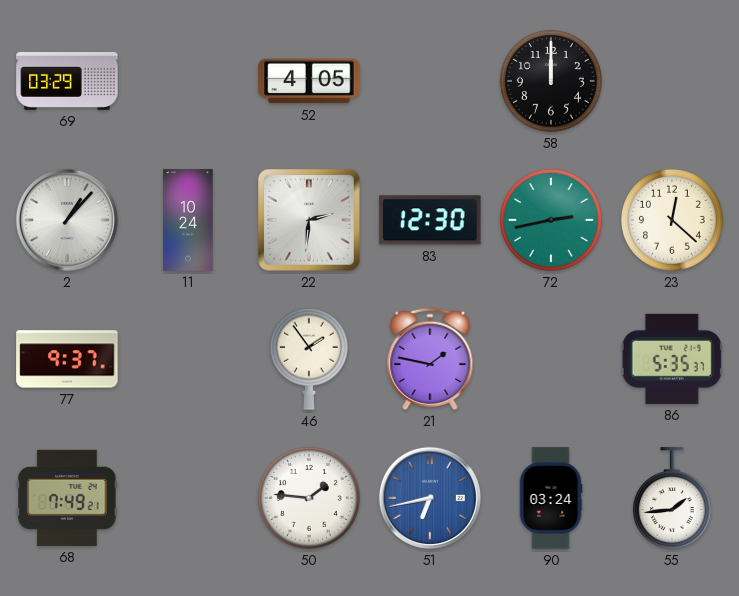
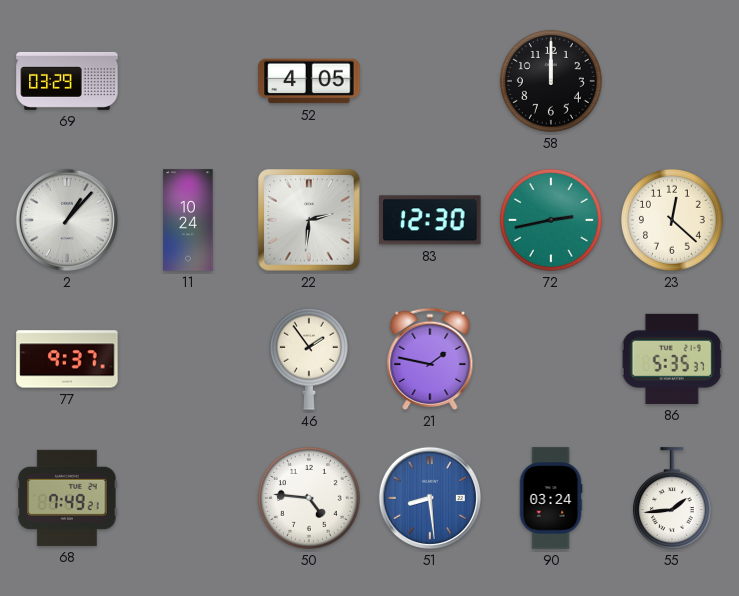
50: 1:46 -> 4:46
51: 6:43 -> 8:29
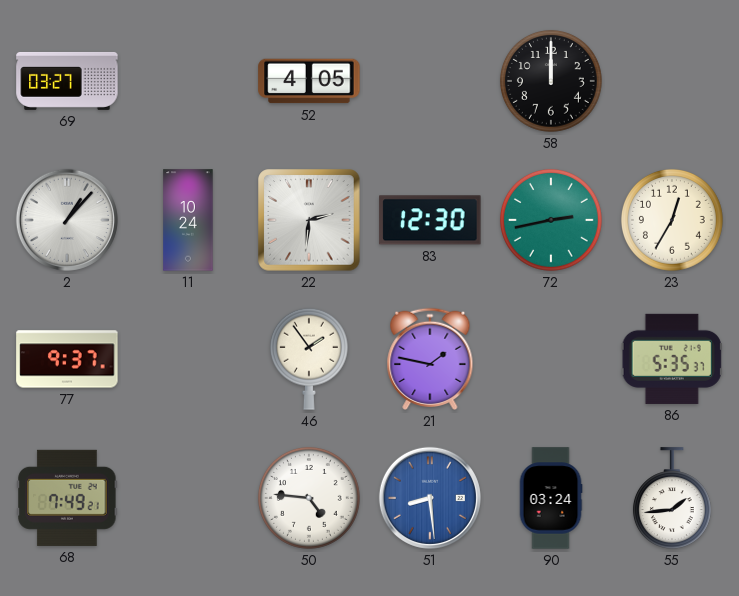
69: 03:29 -> 03:27
23: 12:22 -> 12:35
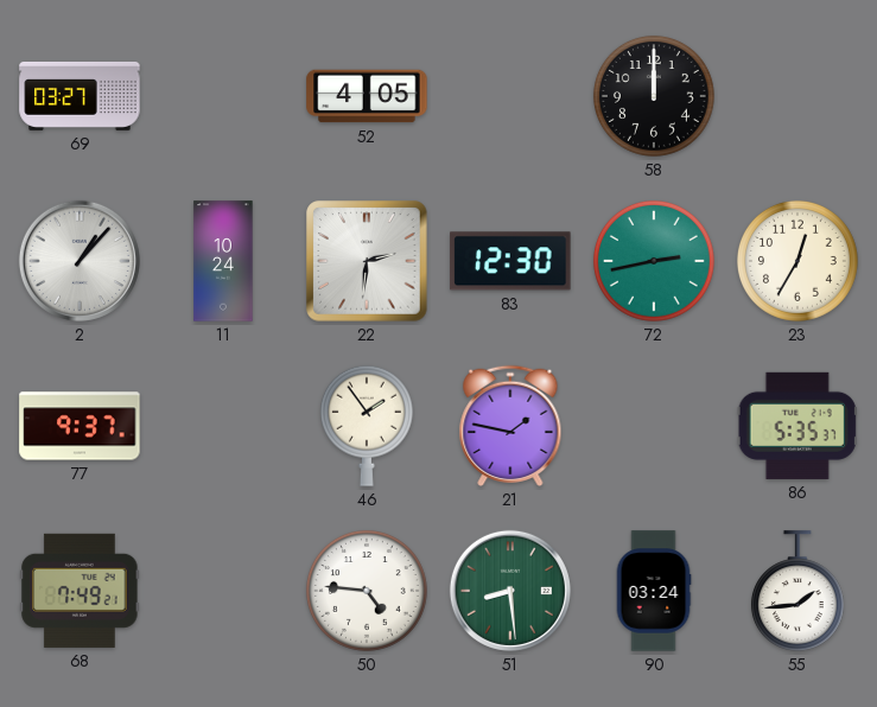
51 dial: blue -> green
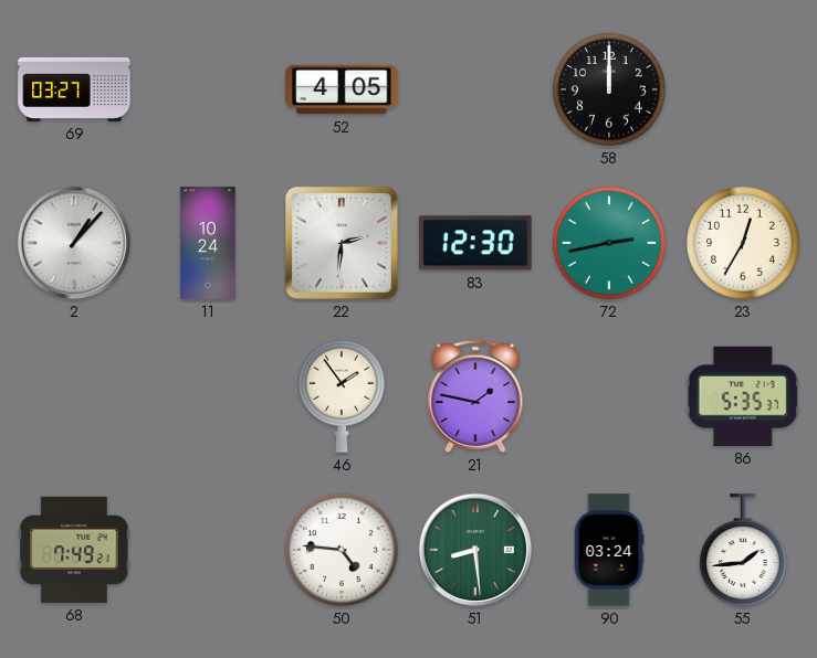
77: 9:37 -> none
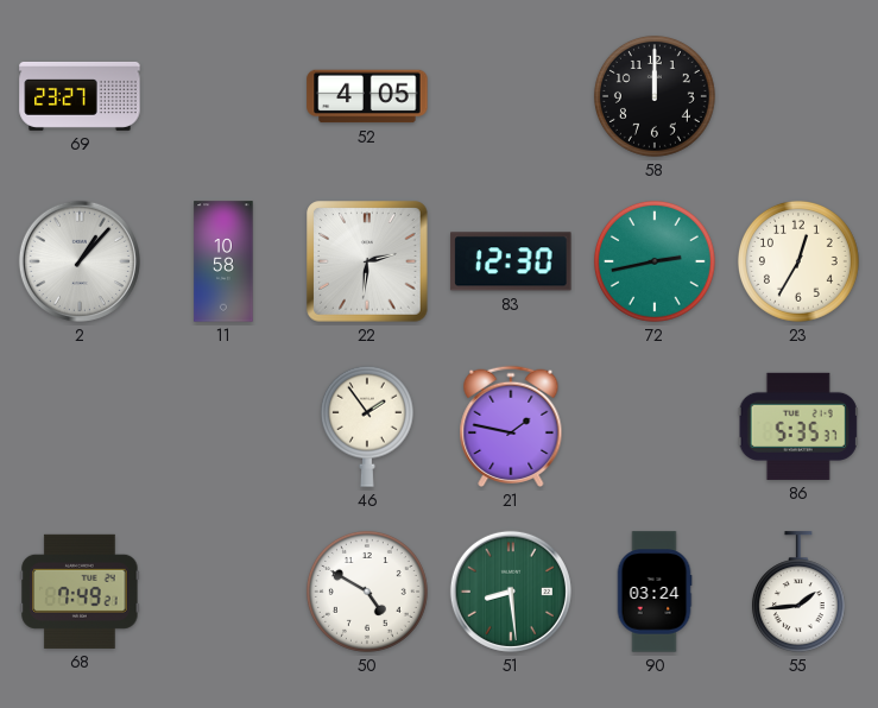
69: 03:27 -> 23:27
11: 10:24 -> 10:58
50: 4:46 -> 4:50
